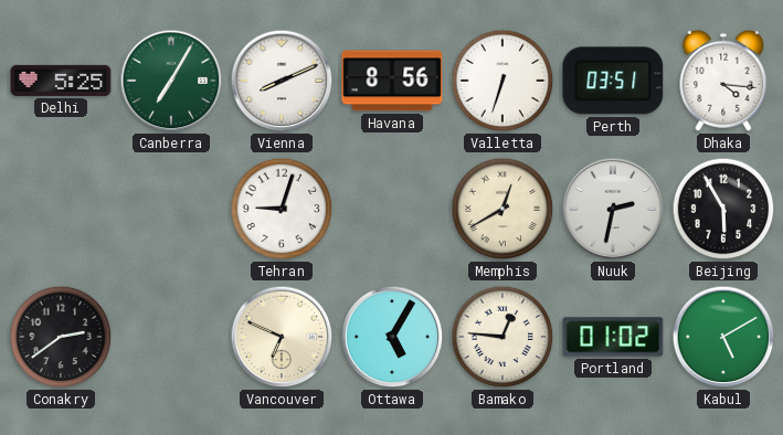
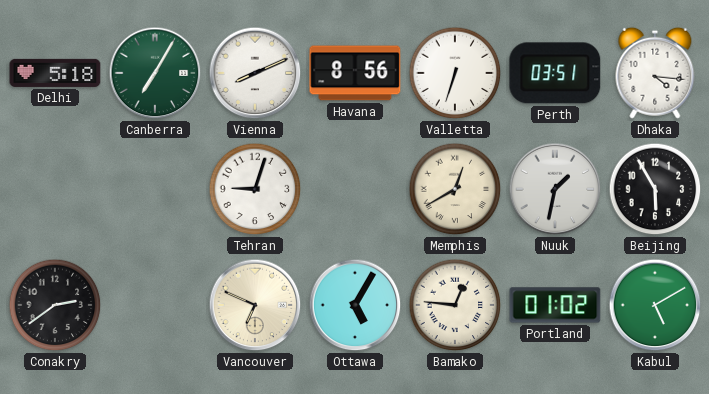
Delhi: 5:25 -> 5:18
Nuuk: 2:32 -> 1:32
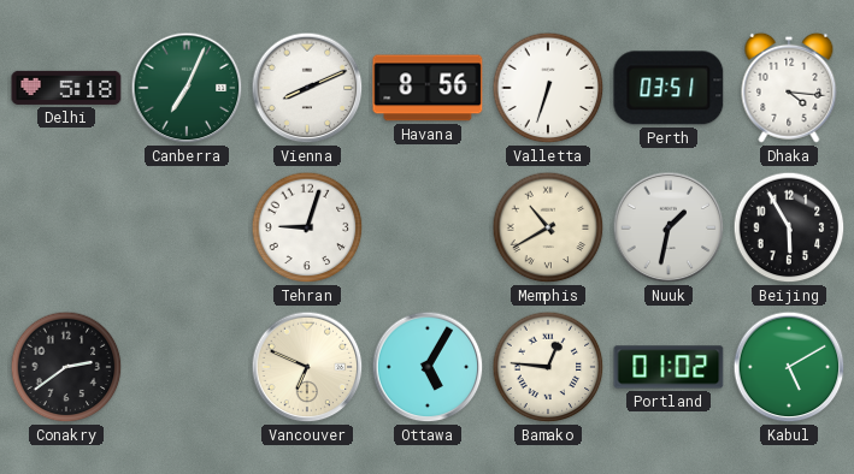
Canberra: 7:05 -> 7:04
Memphis: 12:40 -> 10:40
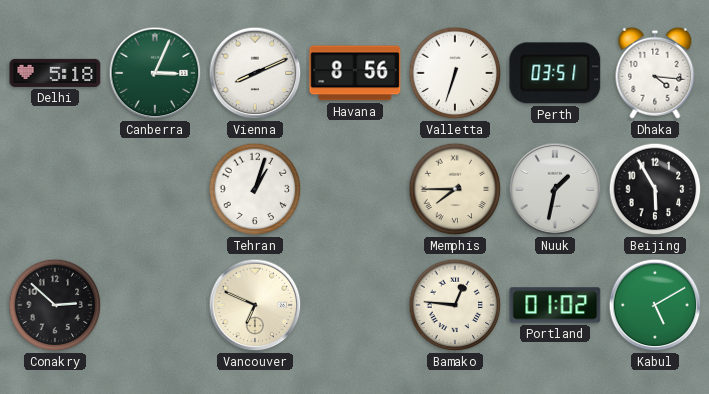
Canberra: 7:04 -> 3:04
Tehran: 9:03 -> 1:03
Memphis: 10:40 -> 7:45
Conakry: 2:39 -> 2:52
Ottawa: 5:05 -> none
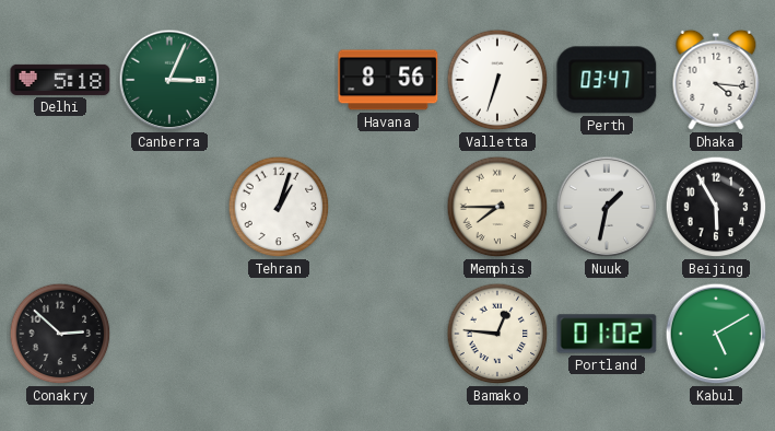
Vienna: 8:11 -> none
Perth: 03:51 -> 03:47
Vancouver: 6:49 -> none
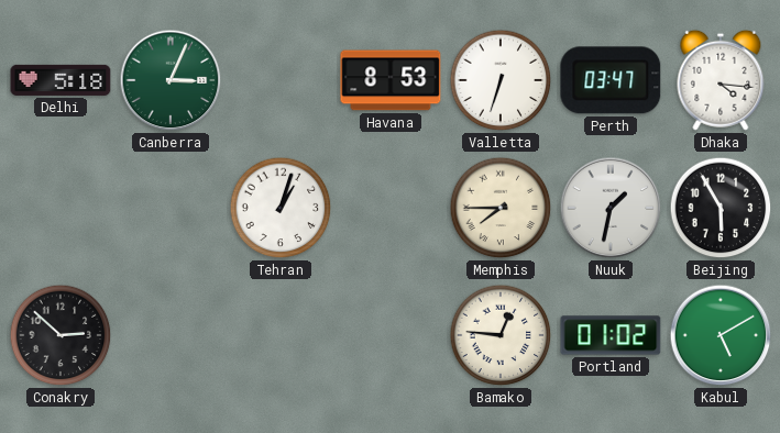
Havana: 8:56 -> 8:53
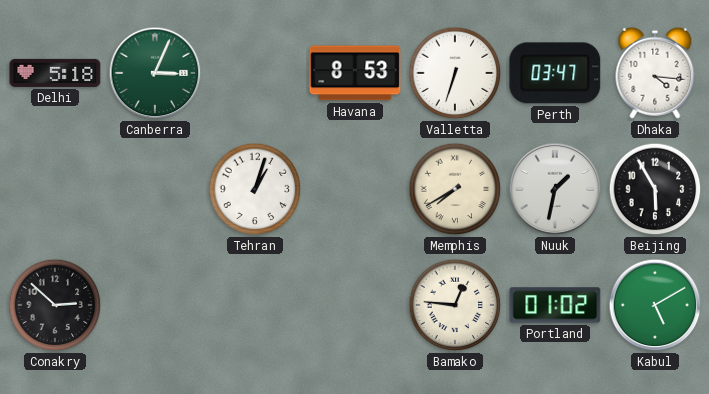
Memphis: 7:45 -> 7:40
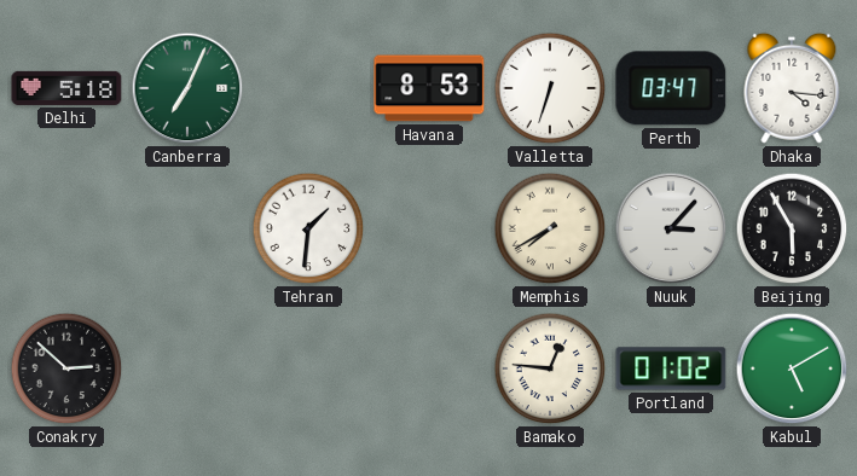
Canberra: 3:04 -> 7:04
Tehran: 1:03 -> 1:31
Nuuk: 1:32 -> 3:07
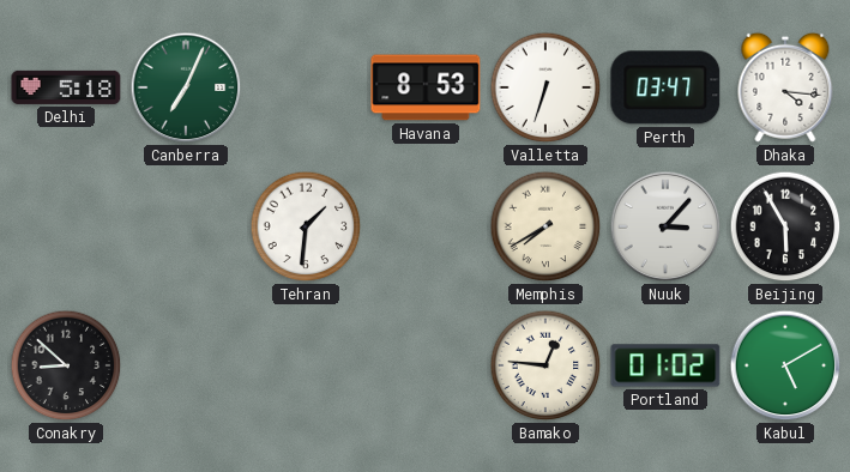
Conakry: 2:52 -> 8:52
